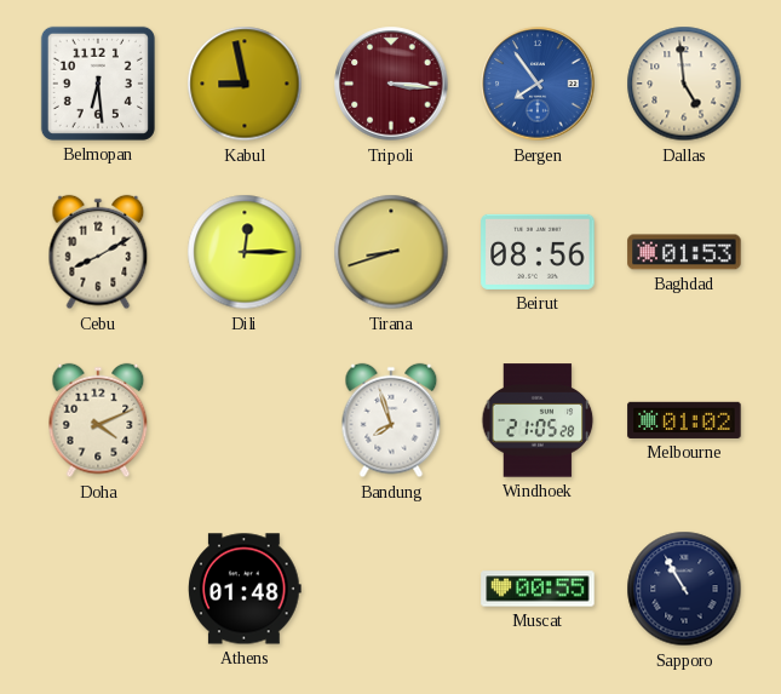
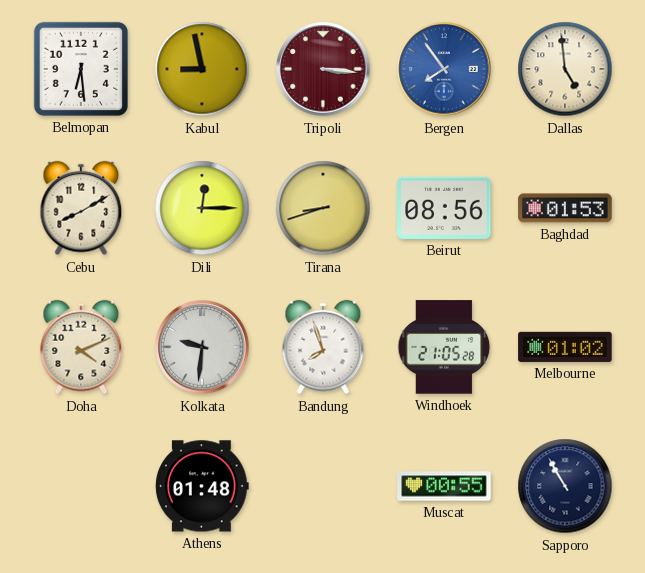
Kolkata: none -> 9:31
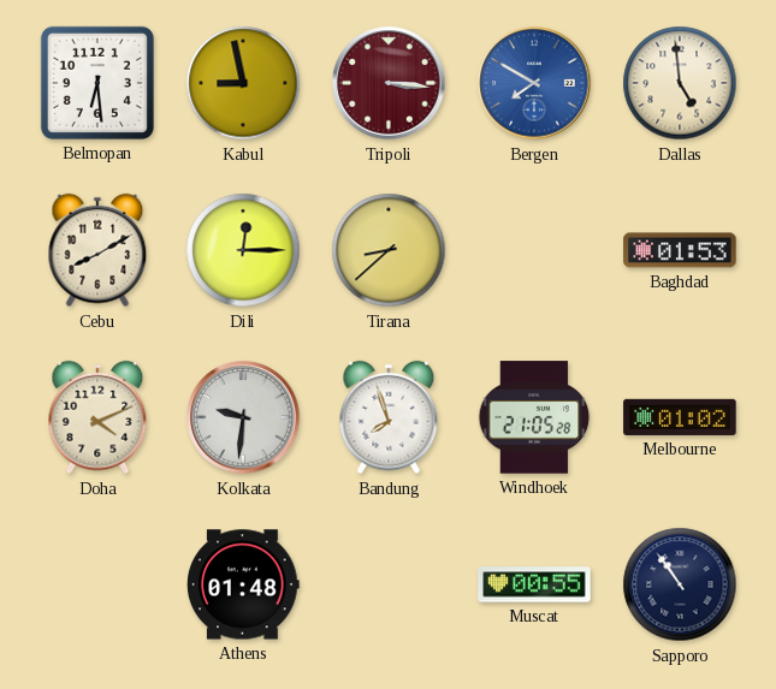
Bergen: 7:54 -> 7:50
Tirana: 8:42 -> 8:38
Beirut: 08:56 -> none
Sapporo: 10:55 -> 10:54
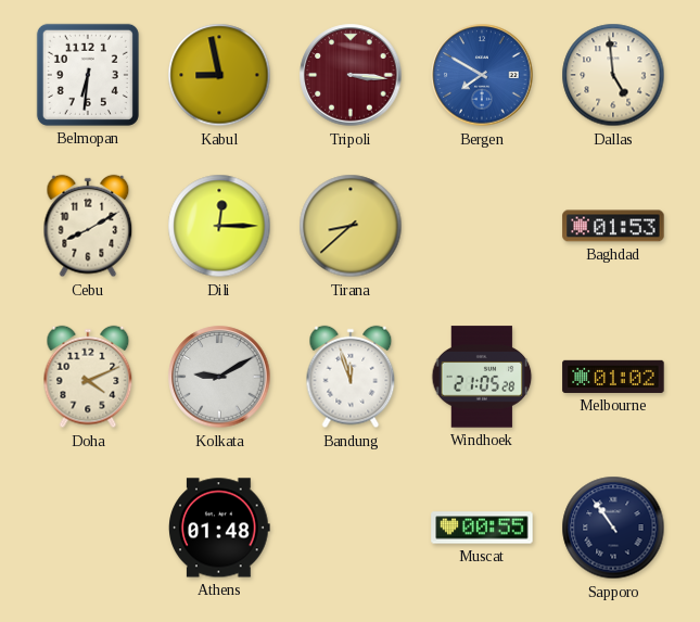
Belmopan: 6:29 -> 6:31
Kolkata: 9:31 -> 9:10
Bandung: 7:57 -> 11:57
